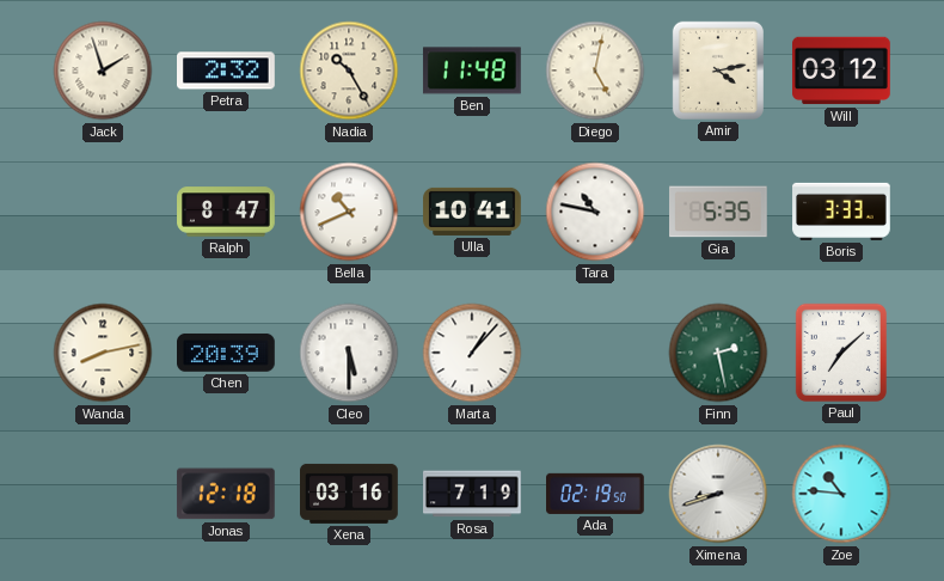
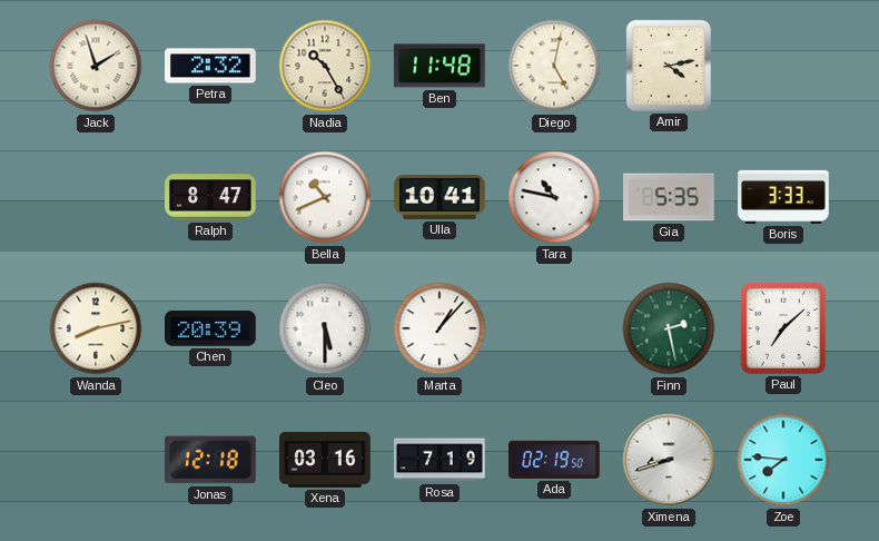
Will: 03:12 -> none
Zoe: 10:46 -> 7:46
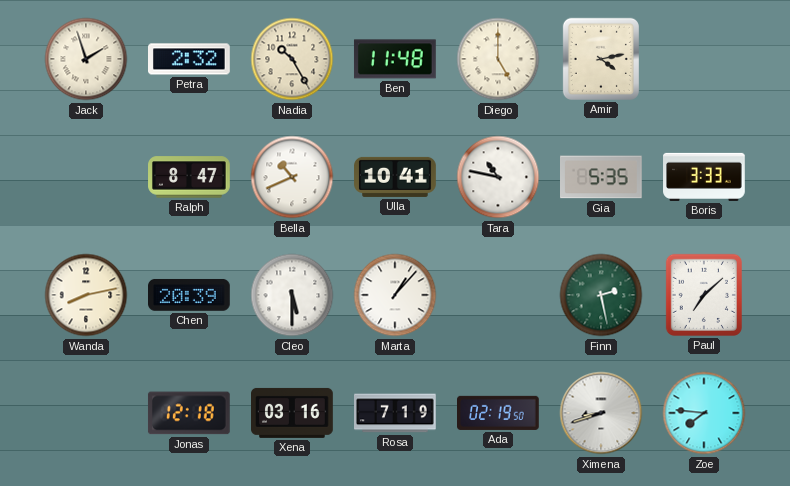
Diego: 5:02 -> 5:00
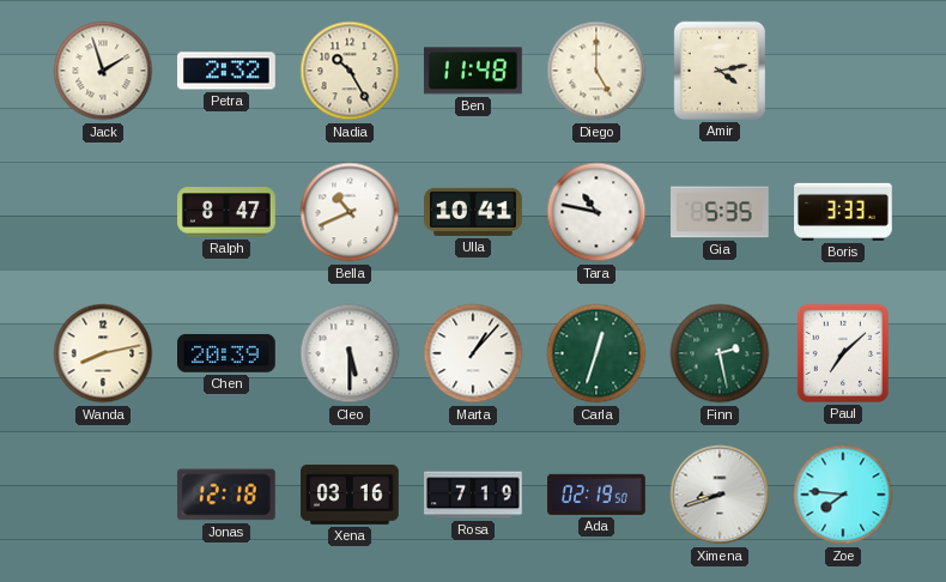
Carla: none -> 12:33
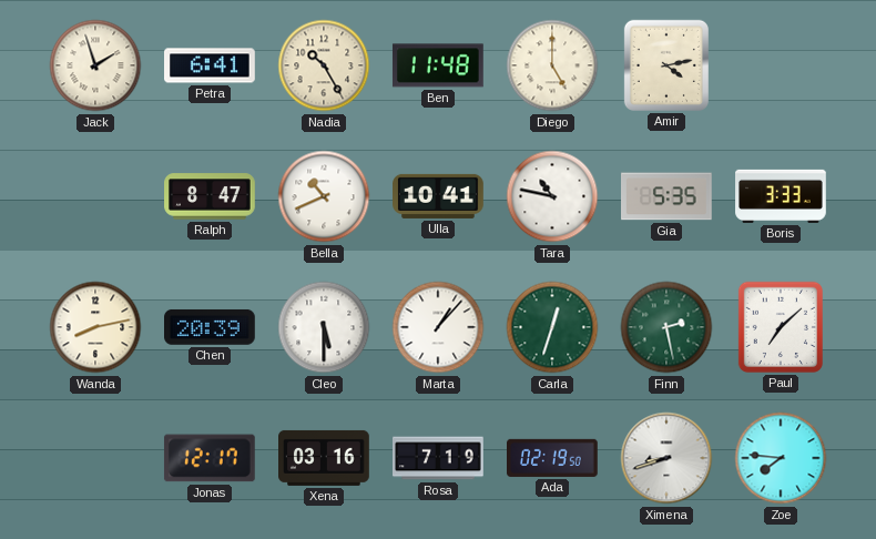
Petra: 2:32 -> 6:41
Jonas: 12:18 -> 12:17
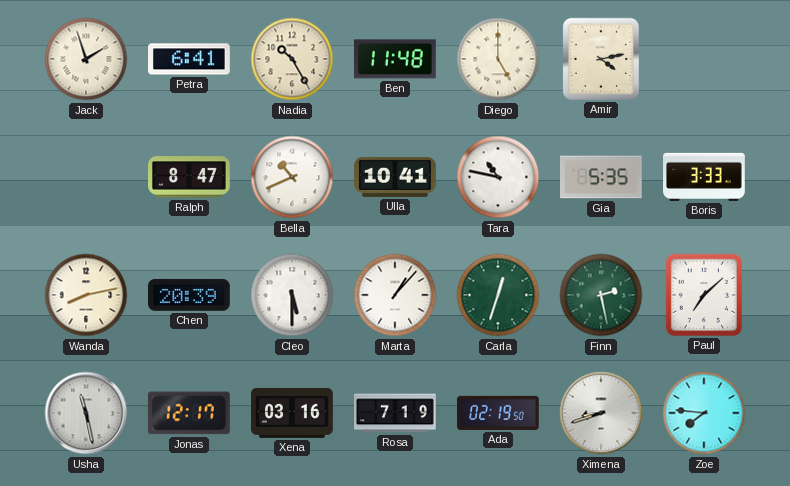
Usha: none -> 11:28
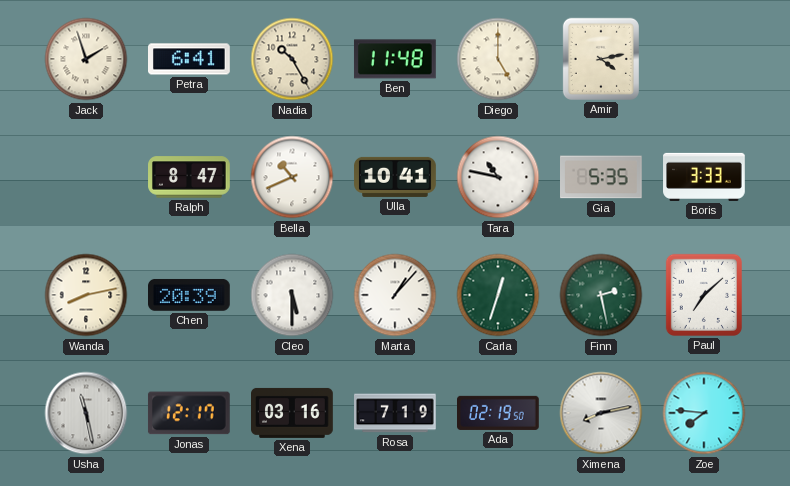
Ximena: 8:42 -> 8:13
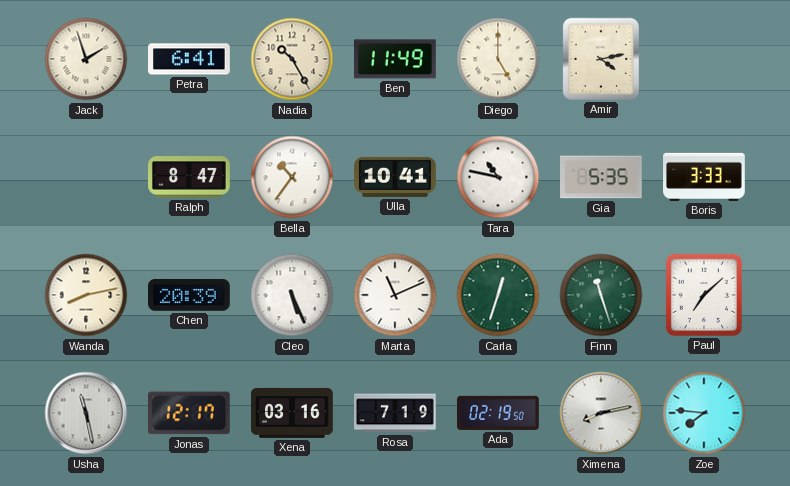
Ben: 11:48 -> 11:49
Bella: 10:41 -> 10:36
Cleo: 5:30 -> 5:26
Marta: 1:07 -> 11:11
Finn: 2:28 -> 11:27
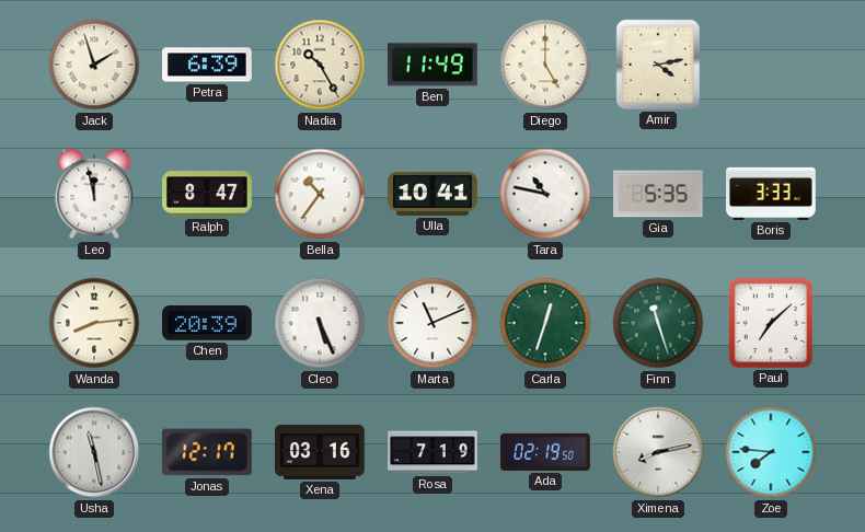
Petra: 6:41 -> 6:39
Leo: none -> 11:58
Wanda: 8:13 -> 8:14
